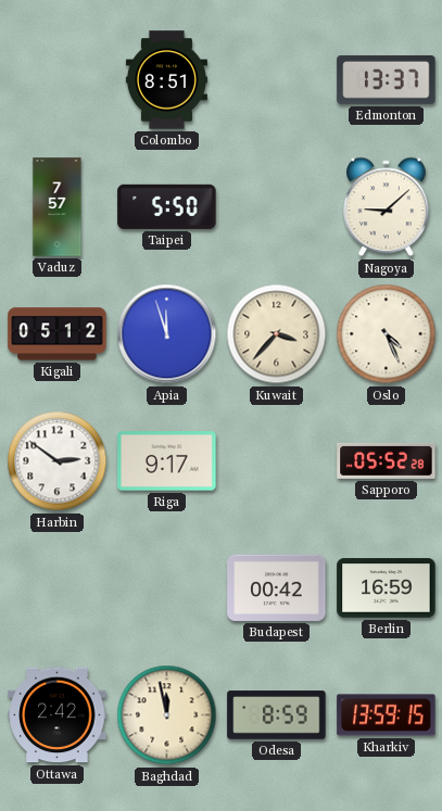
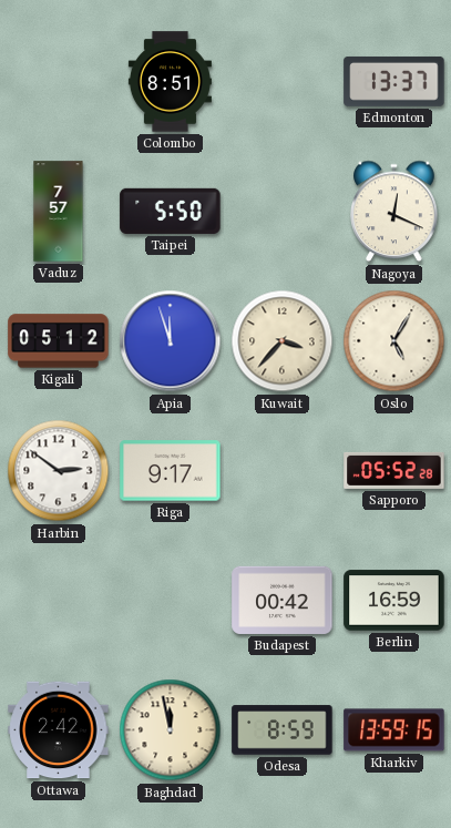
Nagoya: 9:08 -> 12:19
Oslo: 4:26 -> 5:05
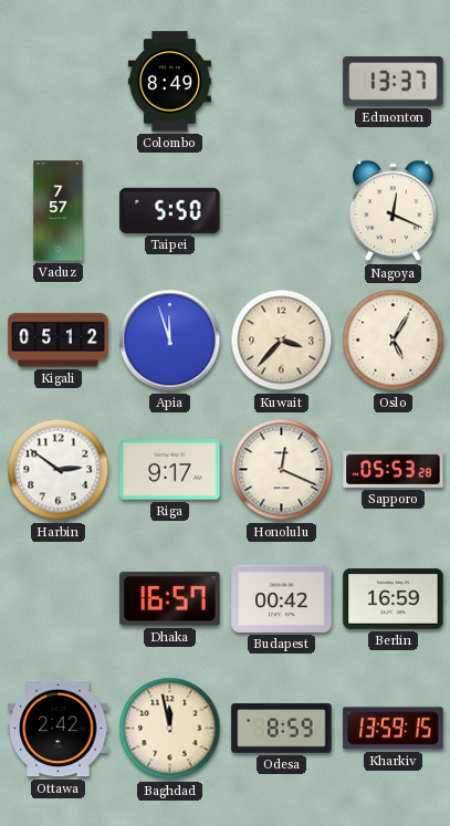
Colombo: 8:51 -> 8:49
Honolulu: none -> 12:19
Sapporo: 05:52 -> 05:53
Dhaka: none -> 16:57
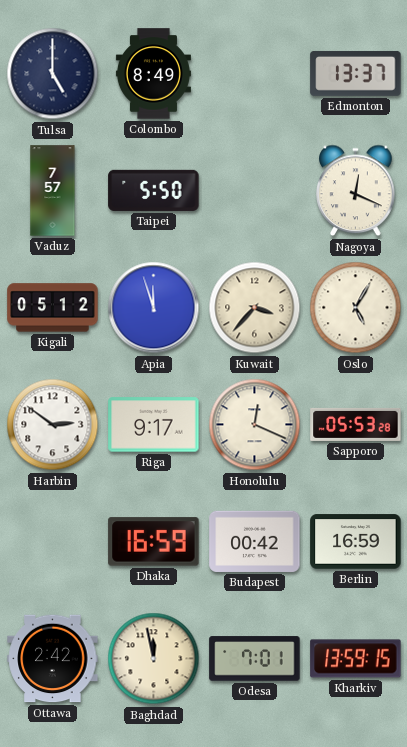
Tulsa: none -> 5:00
Dhaka: 16:57 -> 16:59
Odesa: 8:59 -> 7:01
